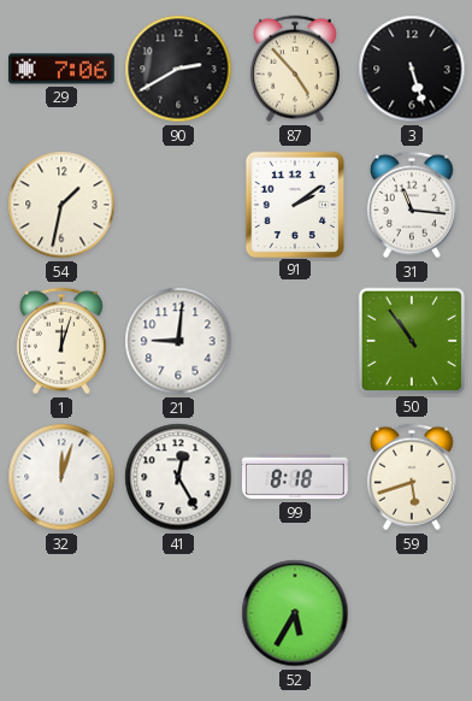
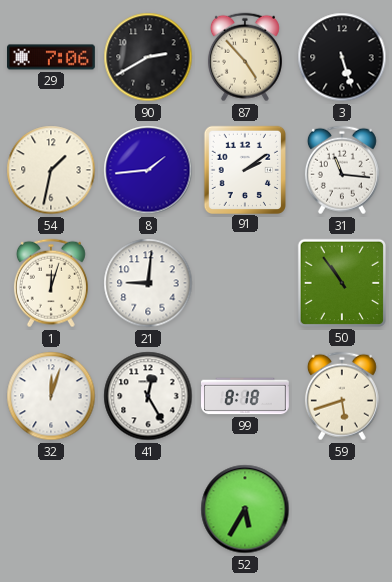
8: none -> 1:44
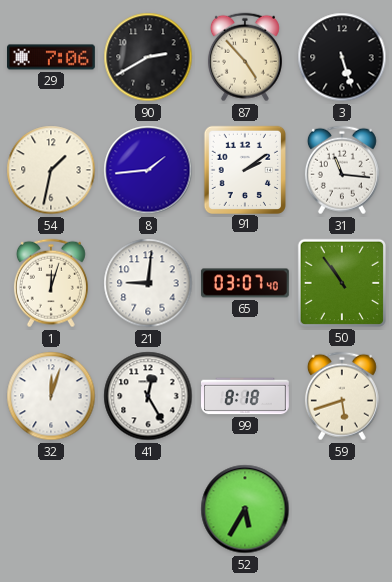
65: none -> 03:07
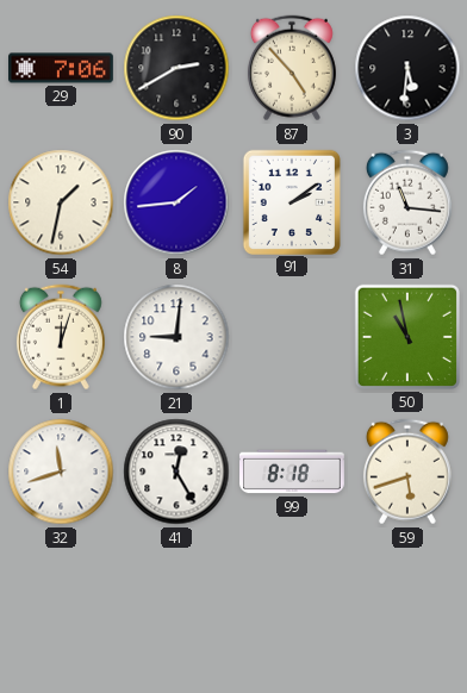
3: 5:27 -> 5:31
65: 03:07 -> none
50: 10:54 -> 10:58
32: 12:03 -> 11:42
52: 5:35 -> none
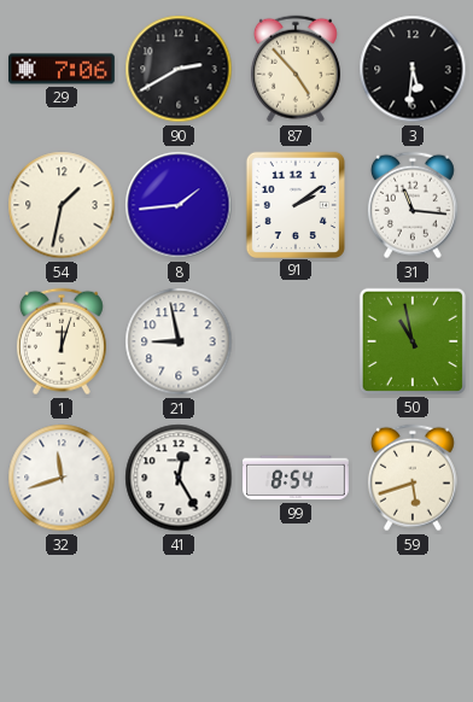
21: 9:01 -> 8:58
99: 8:18 -> 8:54
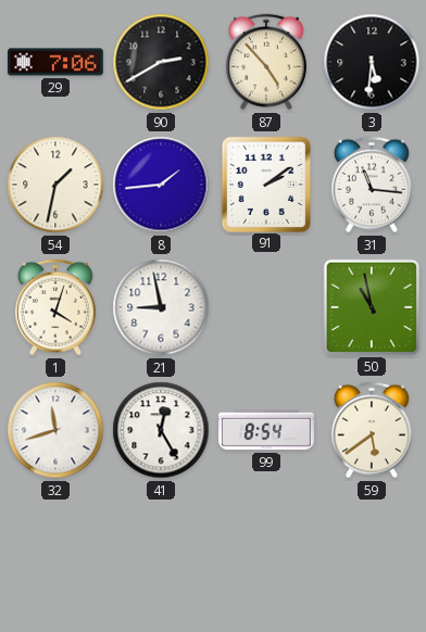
1: 12:03 -> 4:03
59: 5:42 -> 5:39
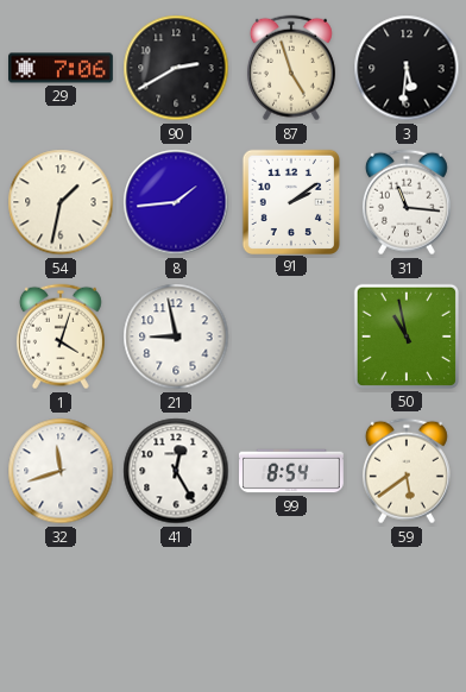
87: 4:53 -> 4:57
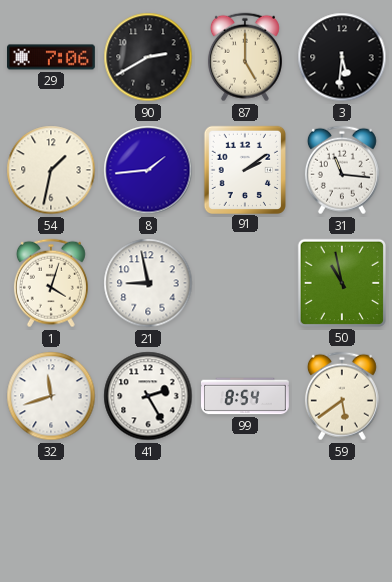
87: 4:57 -> 5:00
41: 12:25 -> 2:25
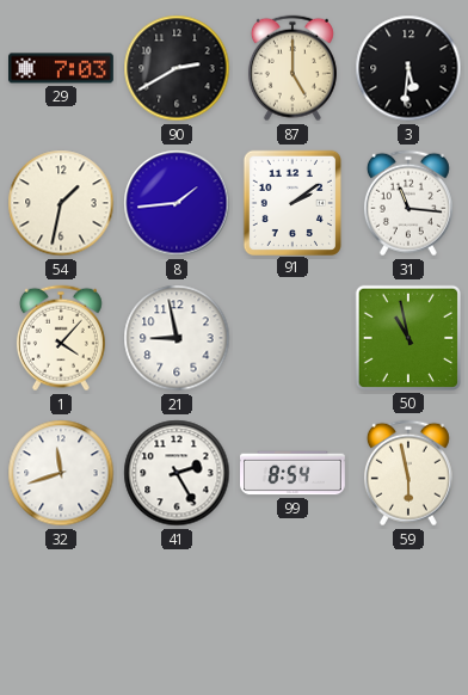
29: 7:06 -> 7:03
1: 4:03 -> 4:07
59: 5:39 -> 5:58
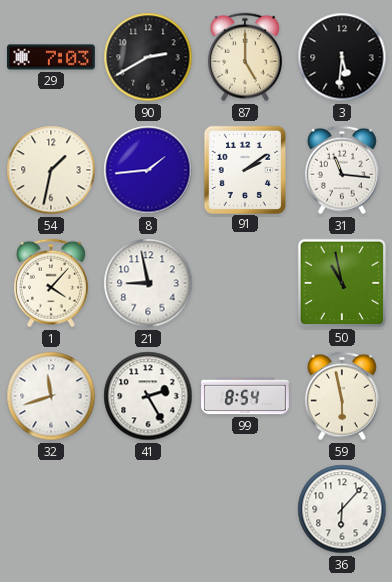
36: none -> 6:07
